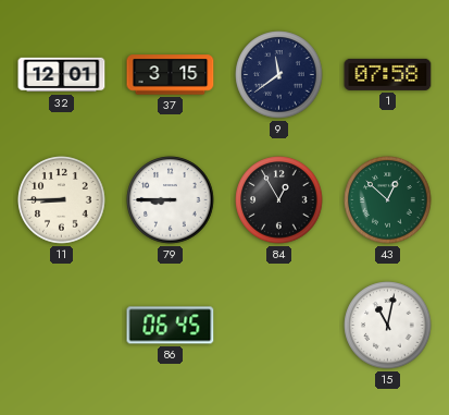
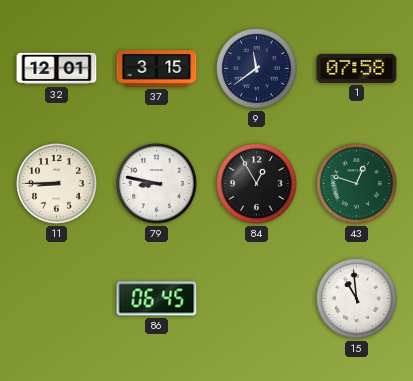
79: 8:45 -> 8:47
43: 12:52 -> 12:48
15: 11:02 -> 10:59
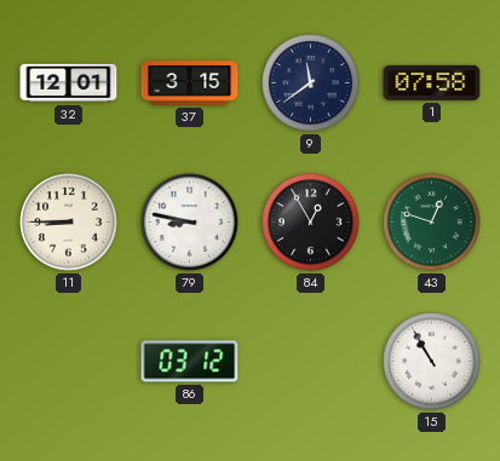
86: 06:45 -> 03:12
15: 10:59 -> 10:55
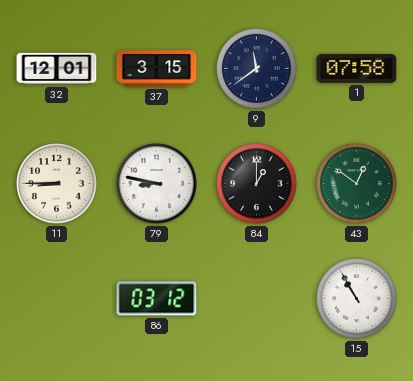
84: 12:55 -> 1:00
43: 12:48 -> 12:51
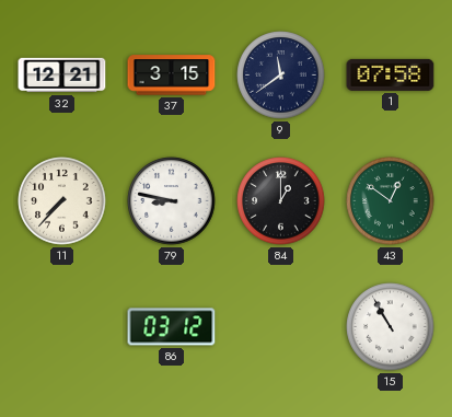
32: 12:01 -> 12:21
11: 8:45 -> 7:37
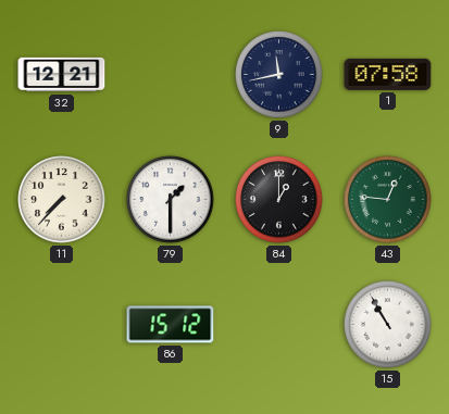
37: 3:15 -> none
9: 11:39 -> 11:43
79: 8:47 -> 1:30
43: 12:51 -> 12:46
86: 03:12 -> 15:12
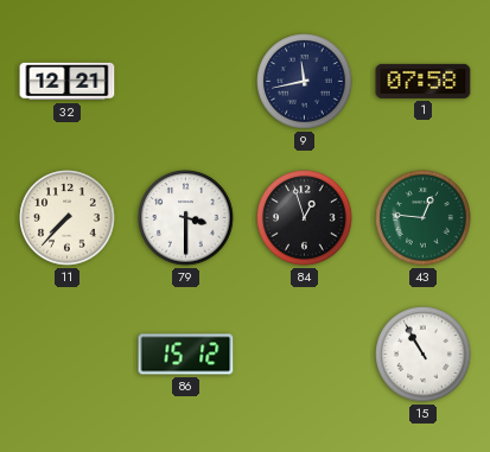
79: 1:30 -> 3:30
84: 1:00 -> 12:57
